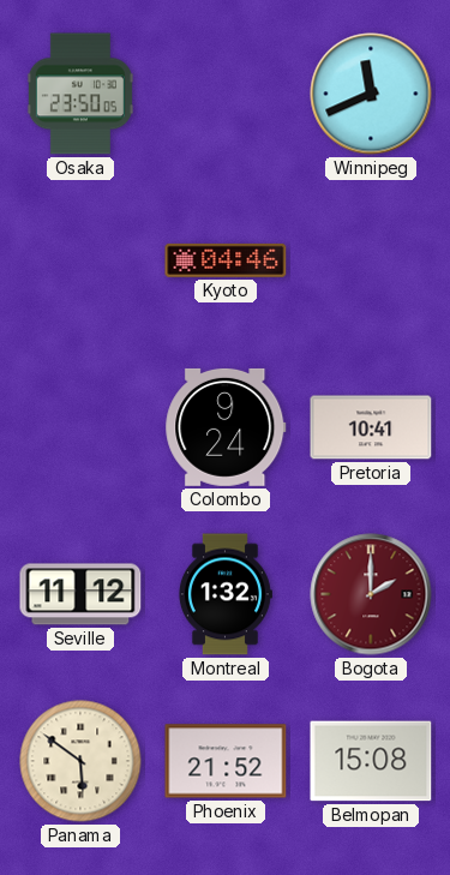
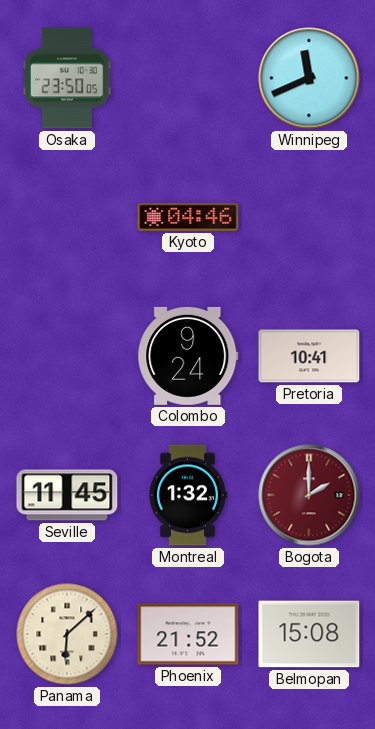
Seville: 11:12 -> 11:45
Panama: 5:51 -> 6:08
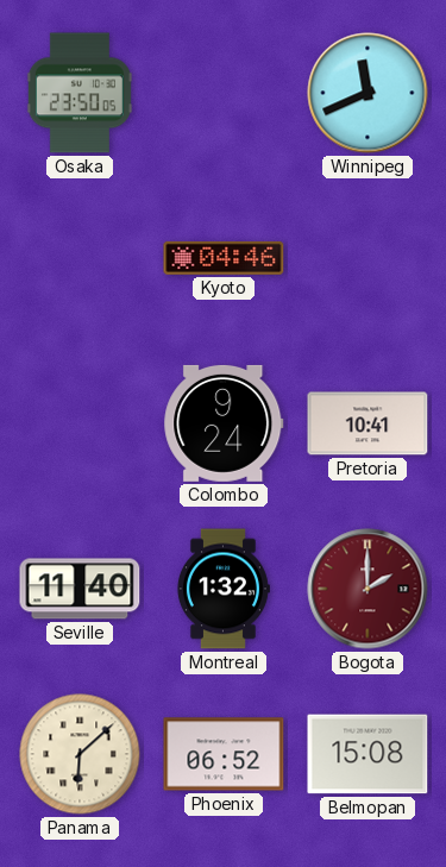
Seville: 11:45 -> 11:40
Phoenix: 21:52 -> 06:52
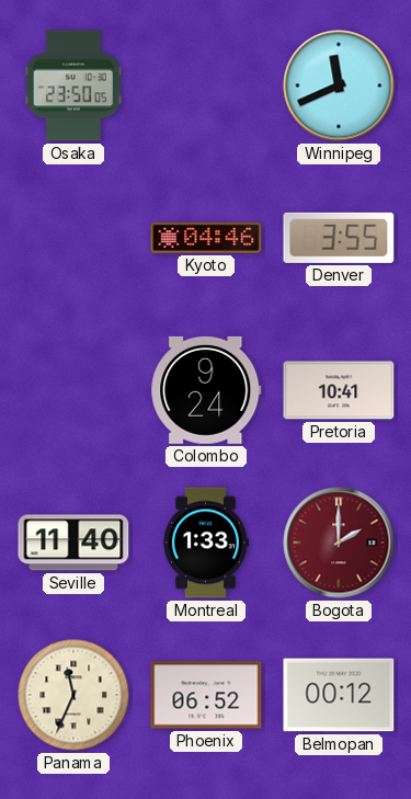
Denver: none -> 3:55
Montreal: 1:32 -> 1:33
Panama: 6:08 -> 11:34
Belmopan: 15:08 -> 00:12
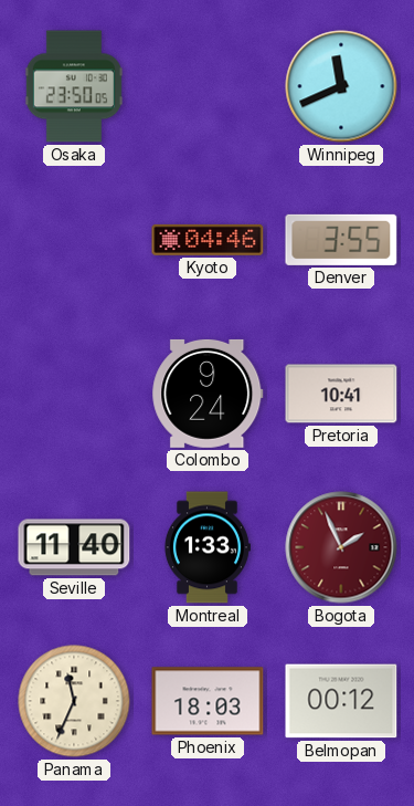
Bogota: 2:00 -> 1:56
Phoenix: 06:52 -> 18:03
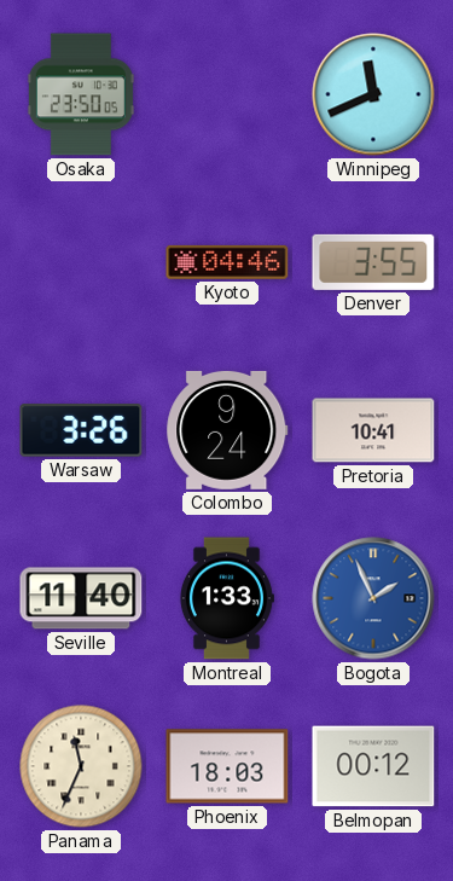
Warsaw: none -> 3:26
Bogota dial: burgundy -> blue
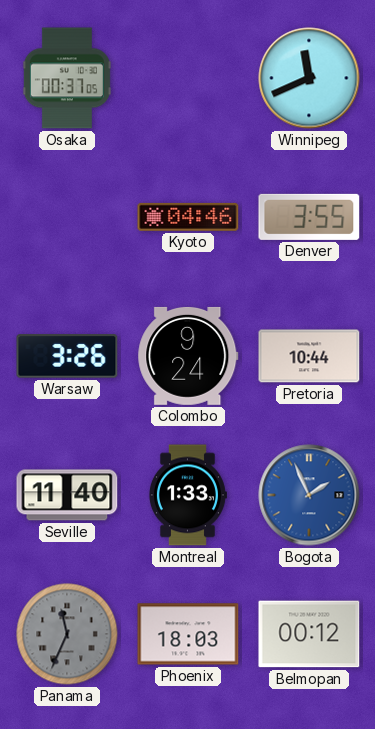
Osaka: 23:50 -> 00:37
Pretoria: 10:41 -> 10:44
Panama dial: cream -> grey
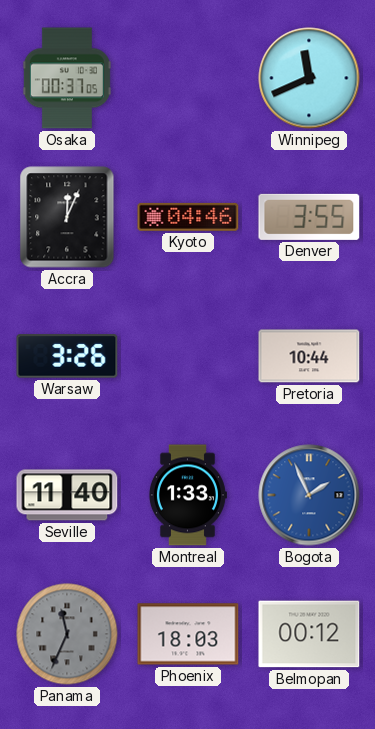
Accra: none -> 12:04
Colombo: 9:24 -> none
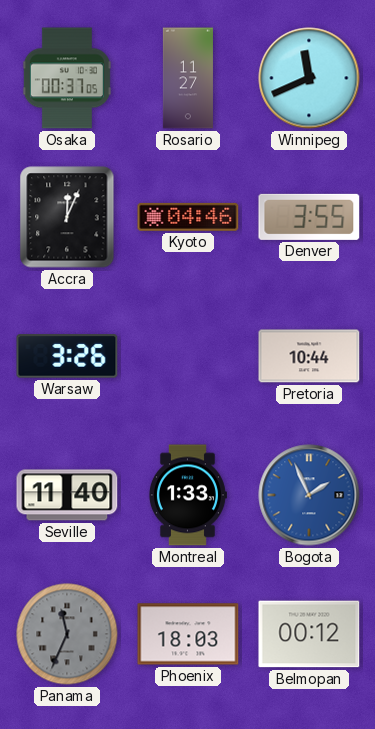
Rosario: none -> 11:27
